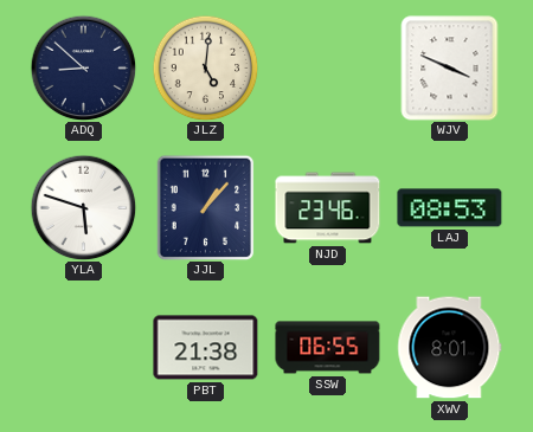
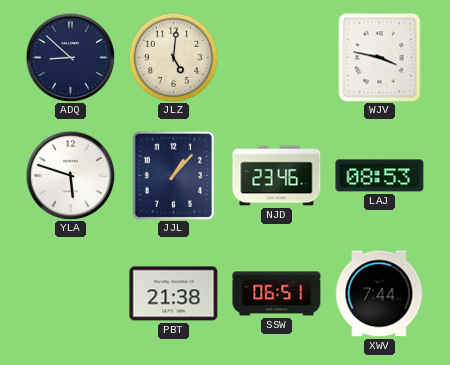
WJV: 3:49 -> 3:47
SSW: 06:55 -> 06:51
XWV: 8:01 -> 7:44
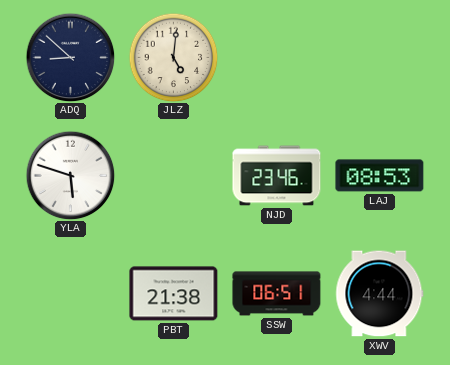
WJV: 3:47 -> none
JJL: 1:07 -> none
XWV: 7:44 -> 4:44
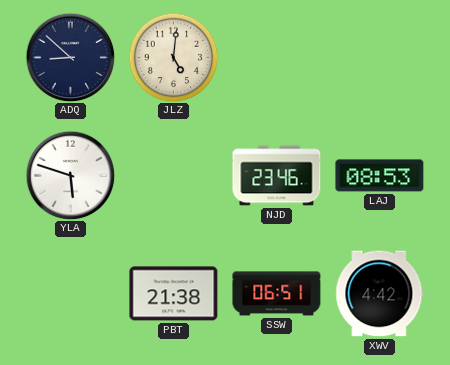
XWV: 4:44 -> 4:42
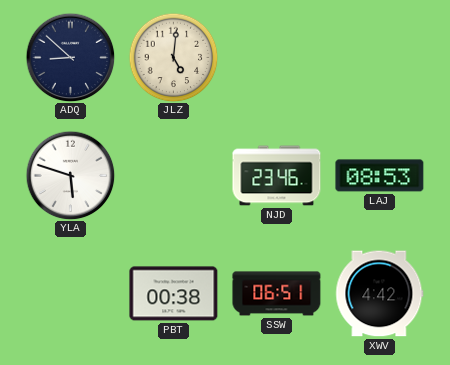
PBT: 21:38 -> 00:38
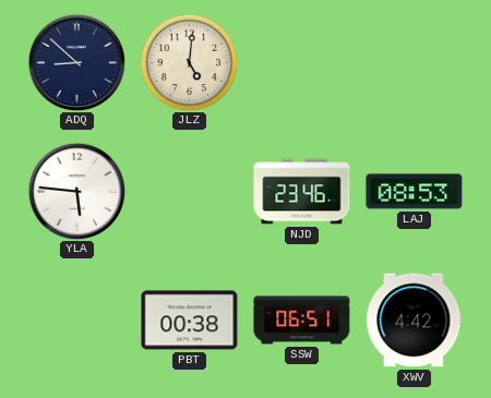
YLA: 5:48 -> 5:46
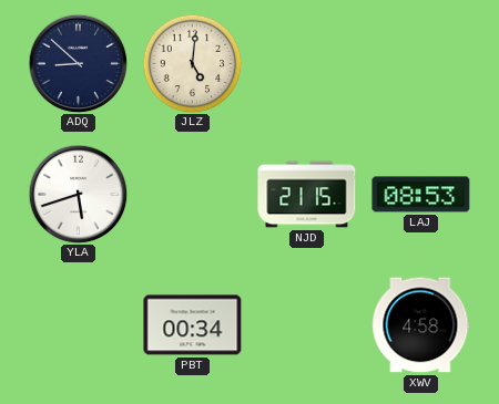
YLA: 5:46 -> 5:42
NJD: 23:46 -> 21:15
PBT: 00:38 -> 00:34
SSW: 06:51 -> none
XWV: 4:42 -> 4:58
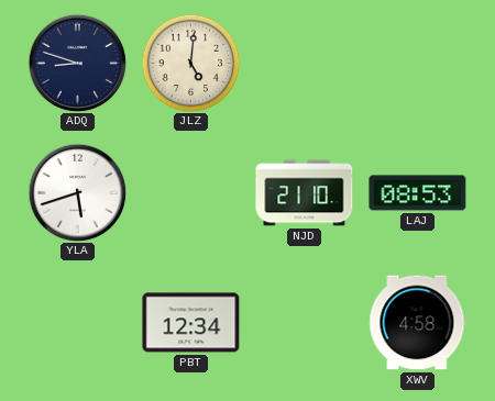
ADQ: 8:52 -> 8:48
NJD: 21:15 -> 21:10
PBT: 00:34 -> 12:34
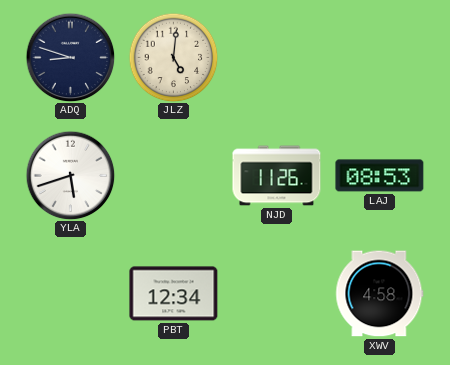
NJD: 21:10 -> 11:26
